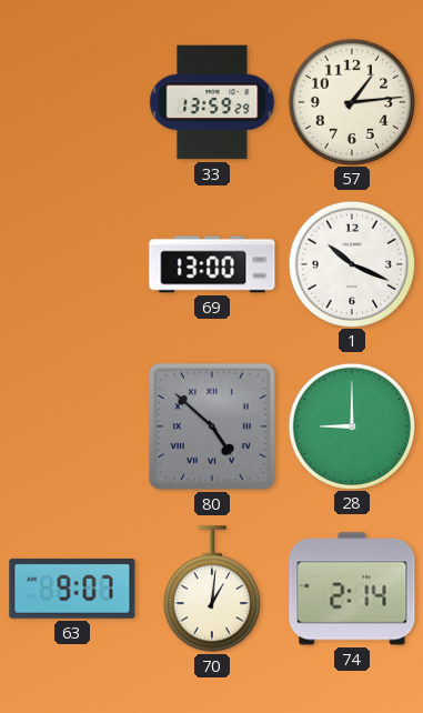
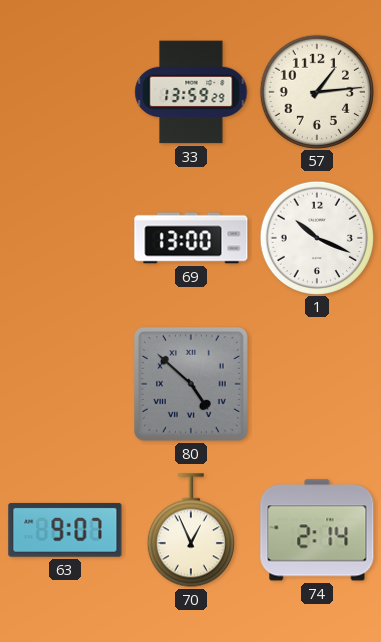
28: 9:00 -> none
70: 1:01 -> 12:56
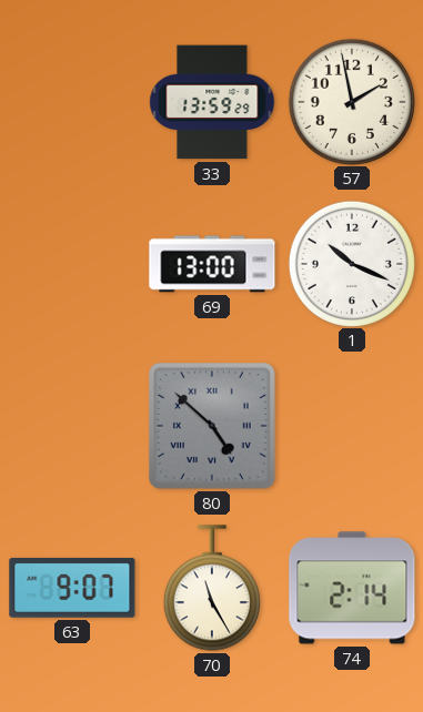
57: 1:14 -> 1:58
70: 12:56 -> 11:25
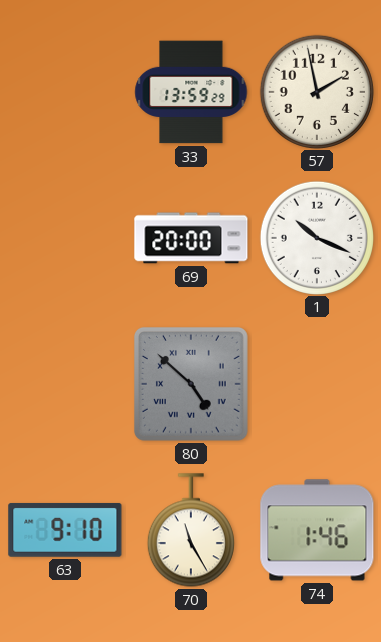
69: 13:00 -> 20:00
63: 9:07 -> 9:10
74: 2:14 -> 1:46
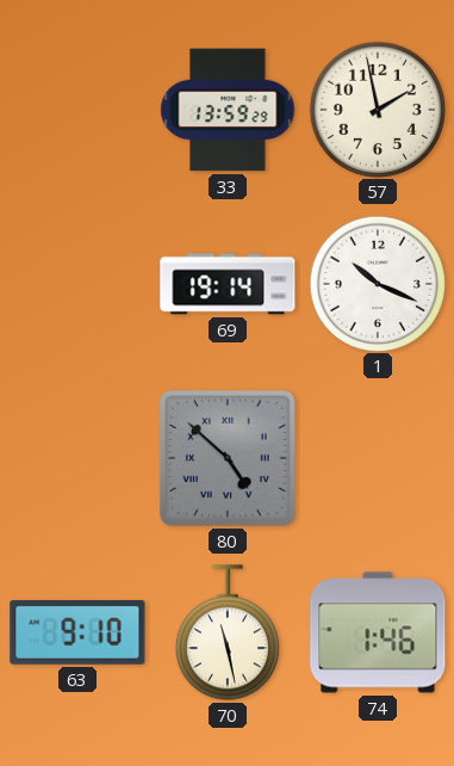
69: 20:00 -> 19:14
70: 11:25 -> 11:28
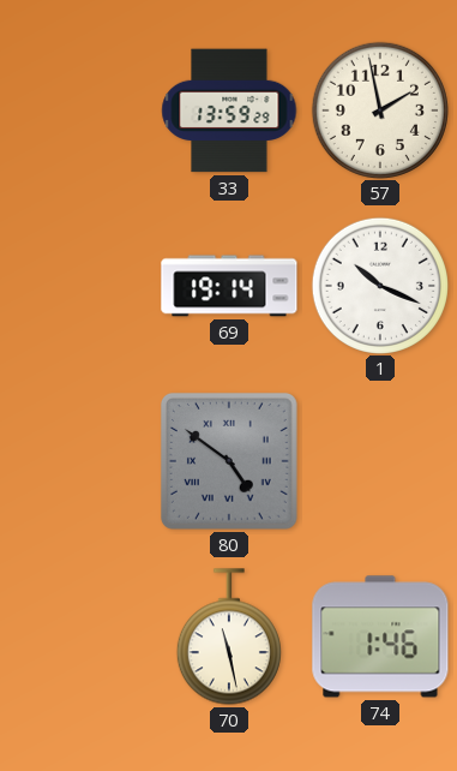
80: 4:52 -> 4:51
63: 9:10 -> none
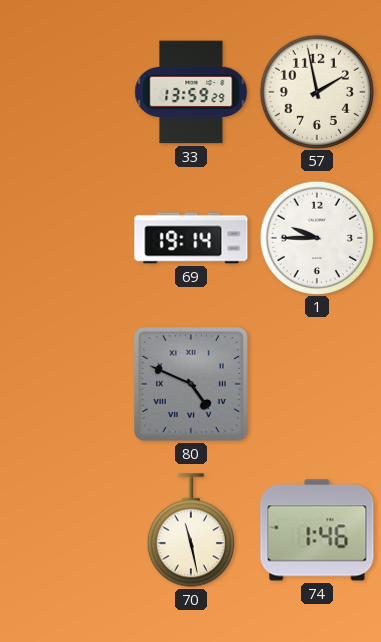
1: 10:19 -> 9:45
80: 4:51 -> 4:49
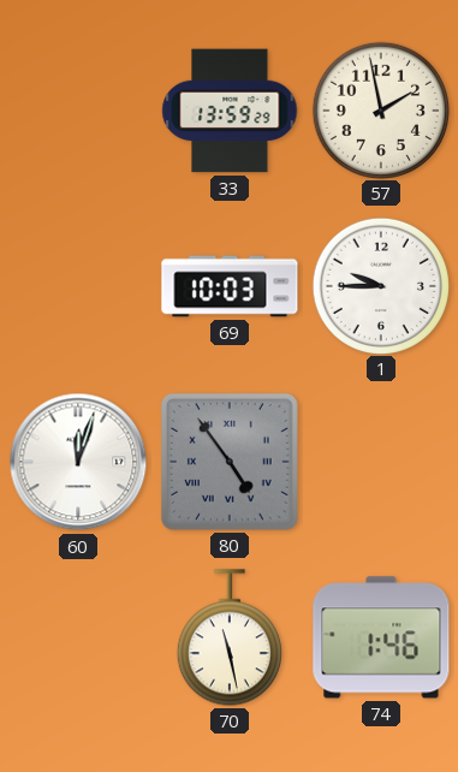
69: 19:14 -> 10:03
60: none -> 12:03
80: 4:49 -> 4:54
